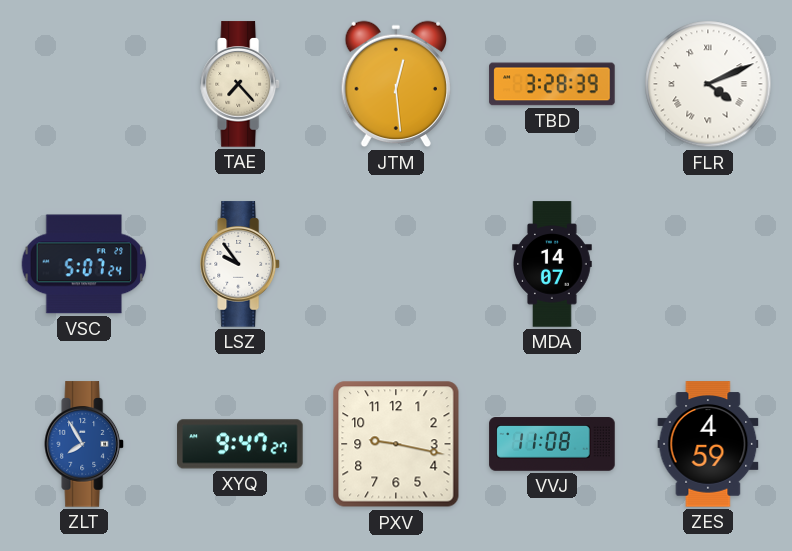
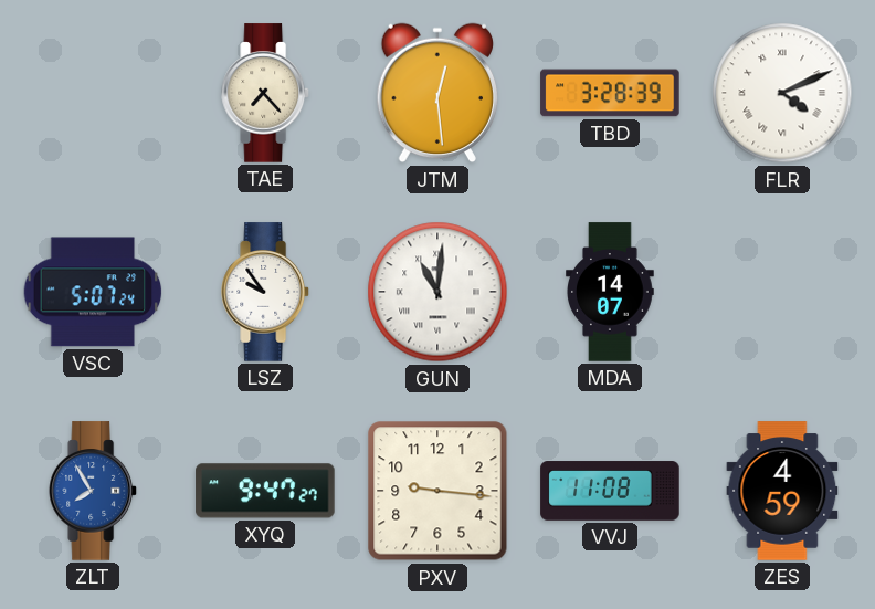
GUN: none -> 11:01
PXV: 9:17 -> 9:16
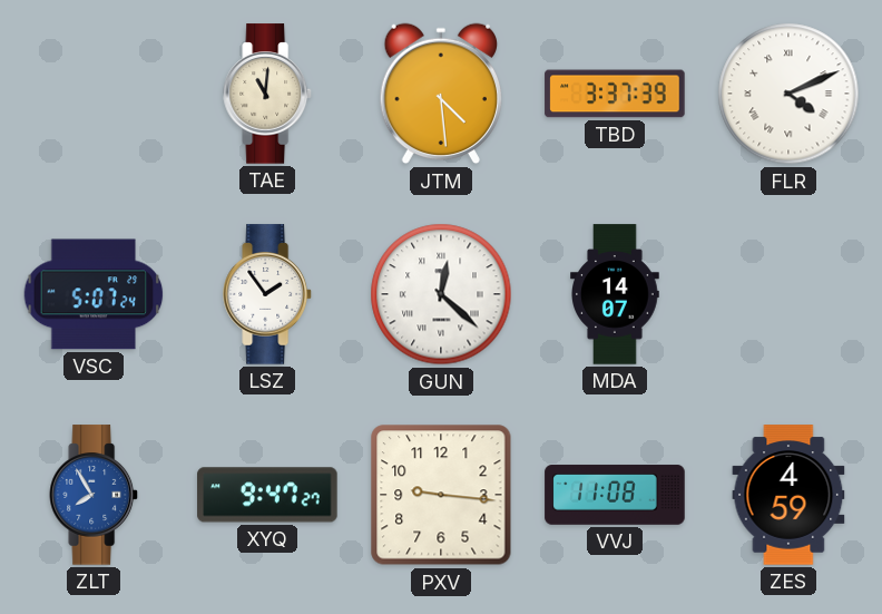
TAE: 7:23 -> 11:01
JTM: 12:29 -> 4:29
TBD: 3:28 -> 3:37
LSZ: 9:54 -> 1:54
GUN: 11:01 -> 12:22
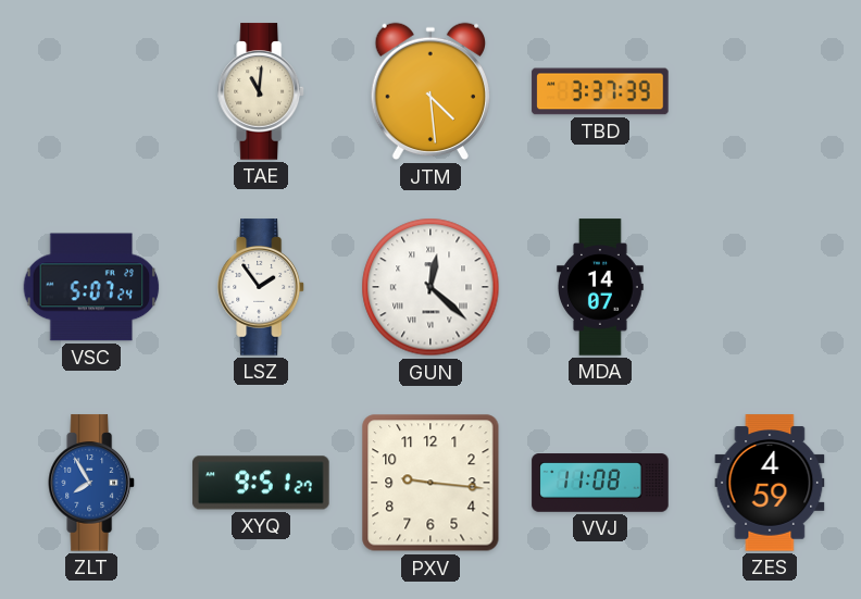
FLR: 4:11 -> none
XYQ: 9:47 -> 9:51
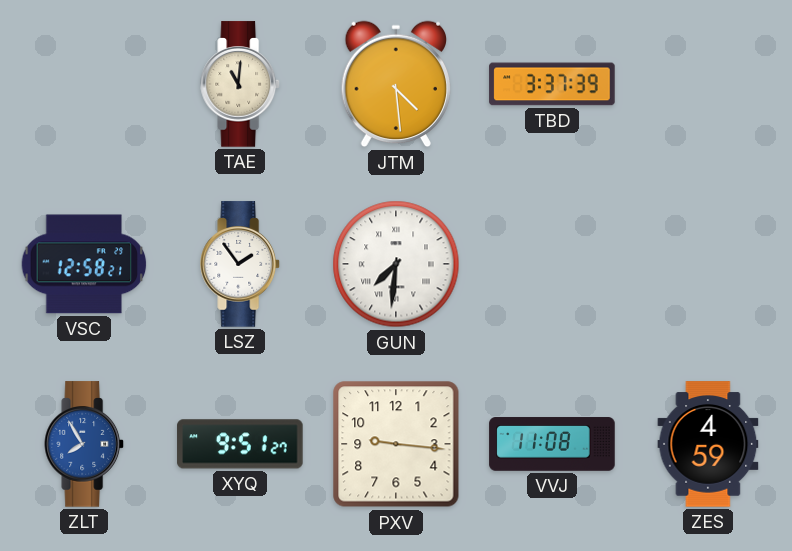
VSC: 5:07 -> 12:58
GUN: 12:22 -> 7:31
MDA: 14:07 -> none
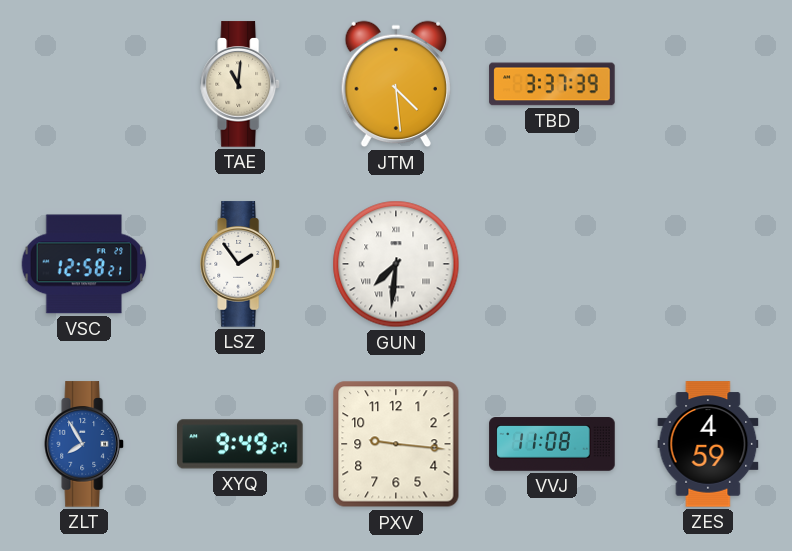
XYQ: 9:51 -> 9:49
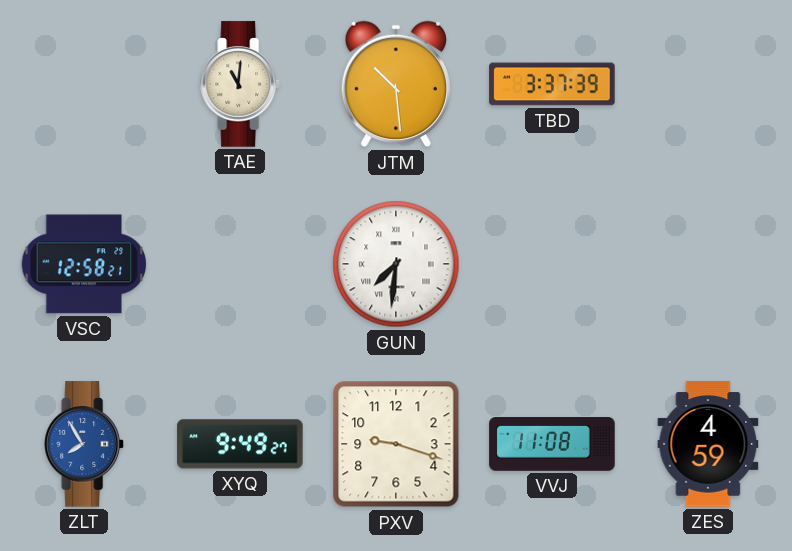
JTM: 4:29 -> 10:29
LSZ: 1:54 -> none
PXV: 9:16 -> 9:18
